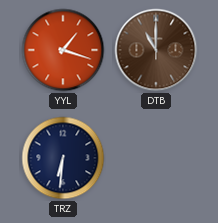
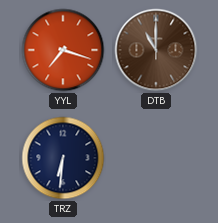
YYL: 1:18 -> 7:18
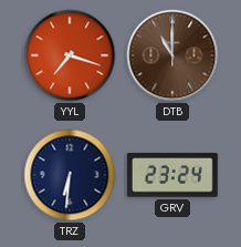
GRV: none -> 23:24
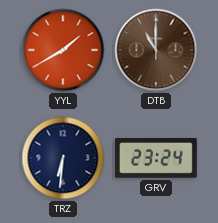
YYL: 7:18 -> 1:40
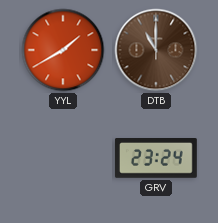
TRZ: 6:31 -> none
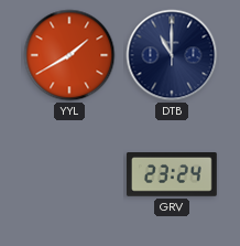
DTB dial: brown -> navy
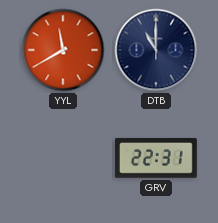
YYL: 1:40 -> 11:40
GRV: 23:24 -> 22:31
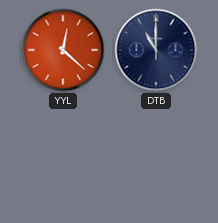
YYL: 11:40 -> 12:22
GRV: 22:31 -> none
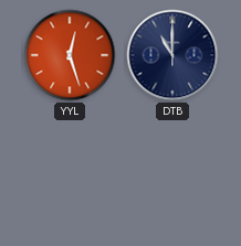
YYL: 12:22 -> 12:27
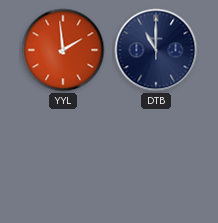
YYL: 12:27 -> 1:59
